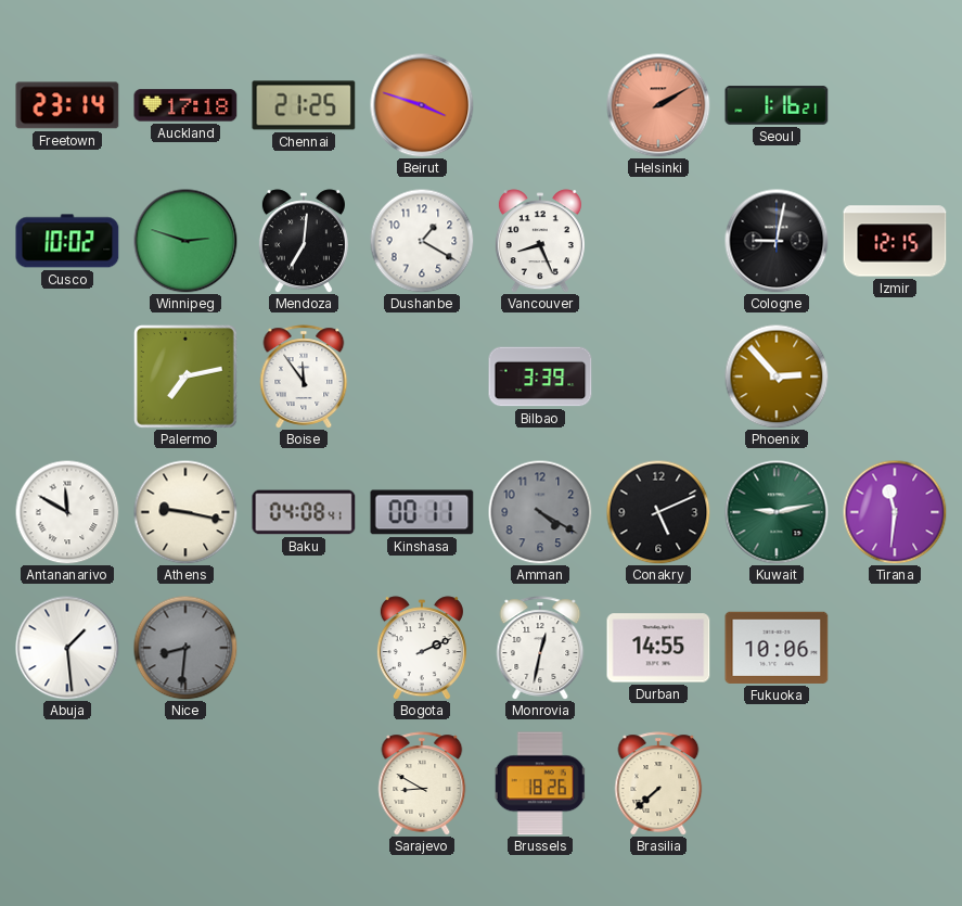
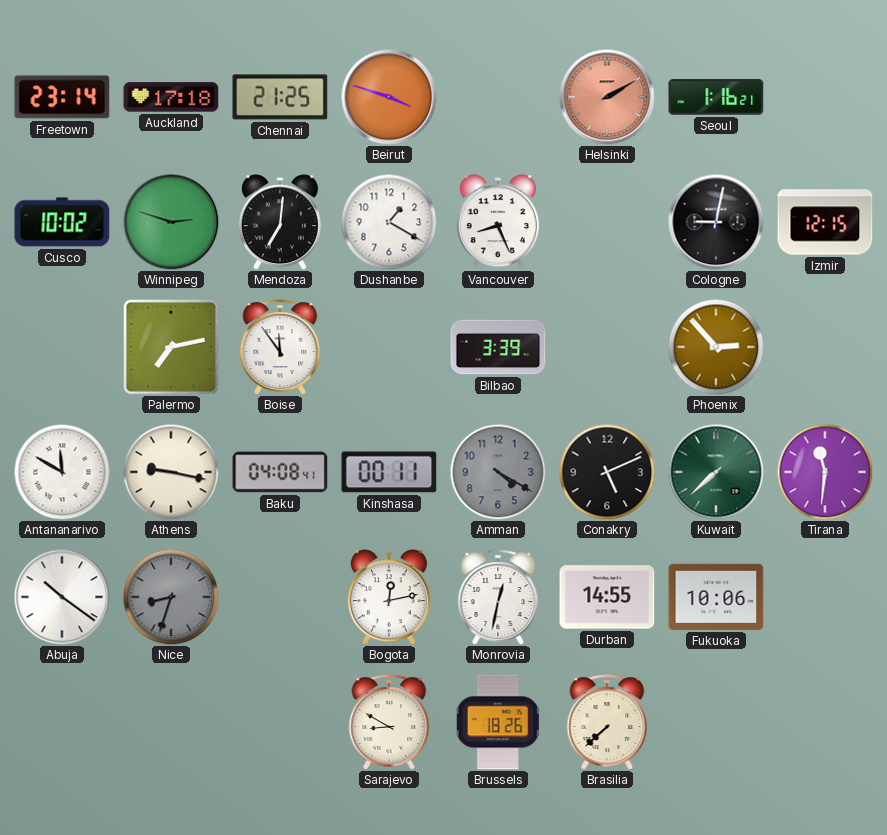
Kuwait: 9:13 -> 7:38
Abuja: 1:29 -> 10:21
Nice: 8:31 -> 8:33
Bogota: 2:11 -> 12:13
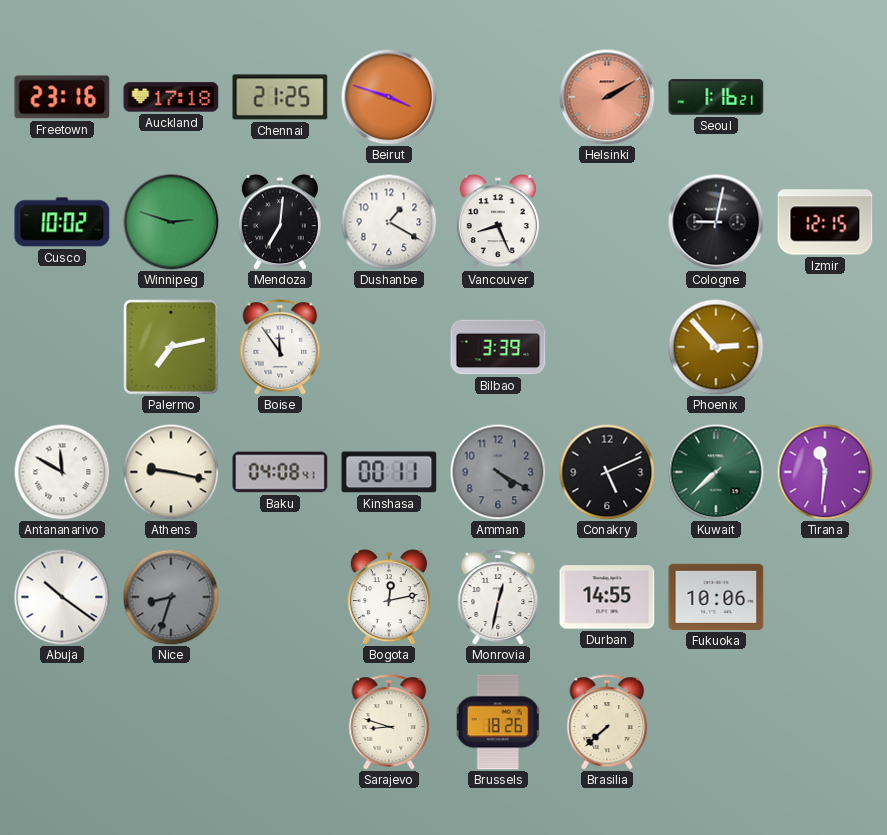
Freetown: 23:14 -> 23:16
Sarajevo: 8:50 -> 8:48
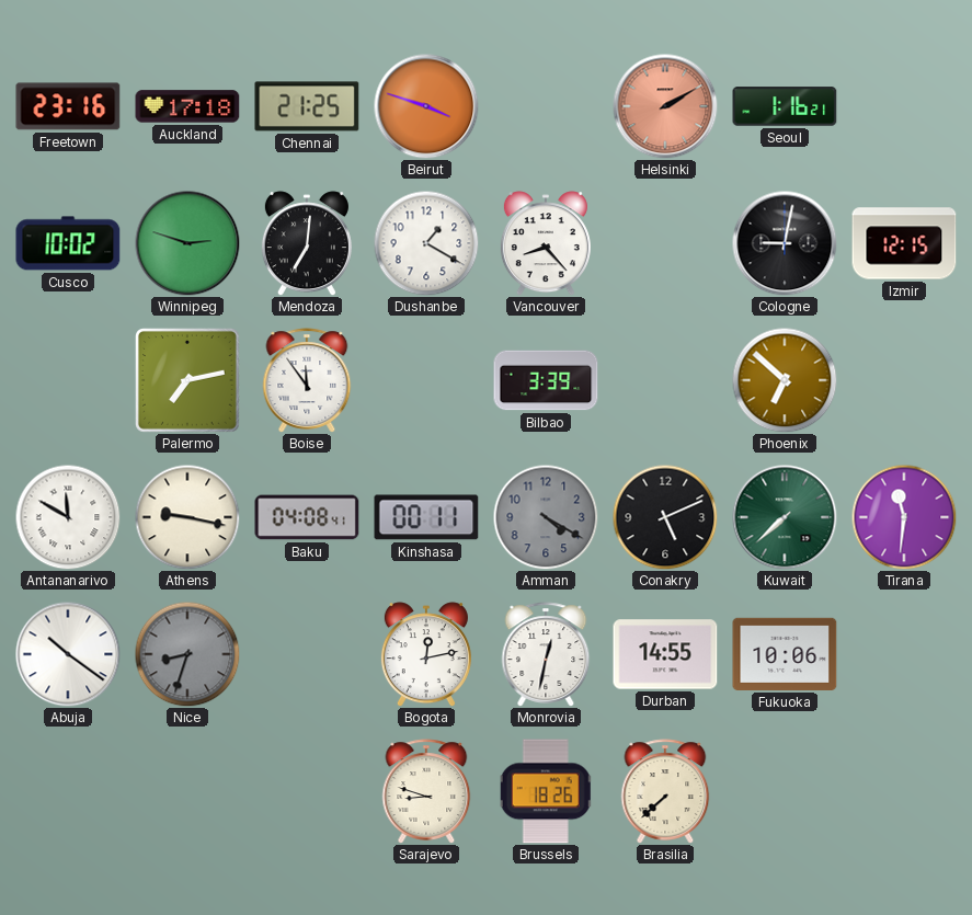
Vancouver: 8:26 -> 8:23
Phoenix: 2:53 -> 6:52
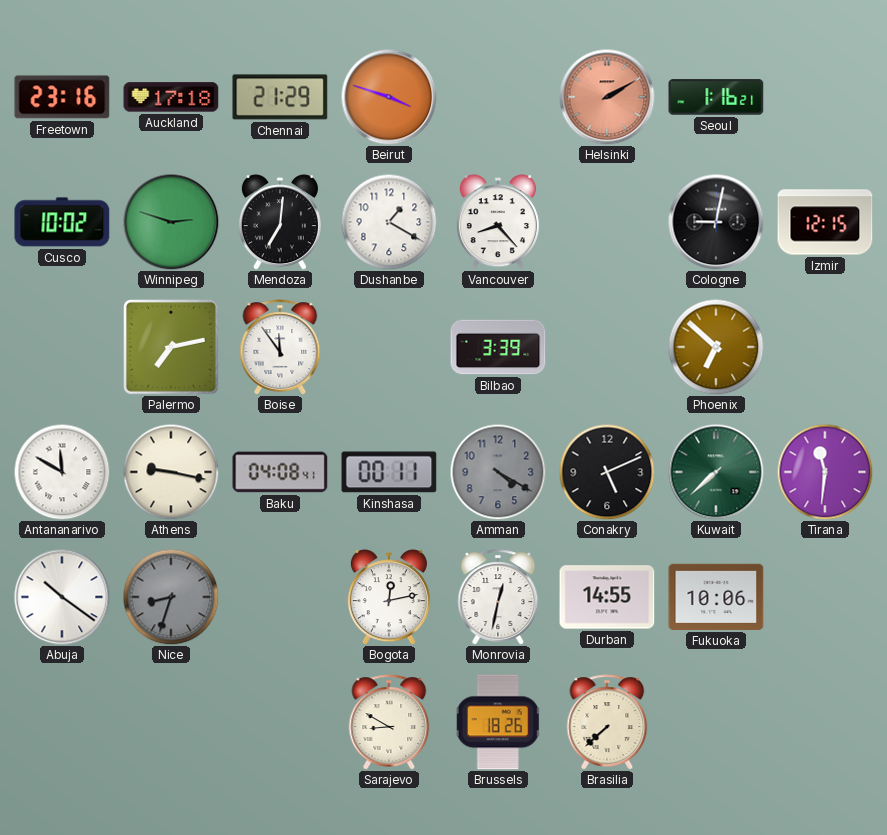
Chennai: 21:25 -> 21:29
Sarajevo: 8:48 -> 8:50
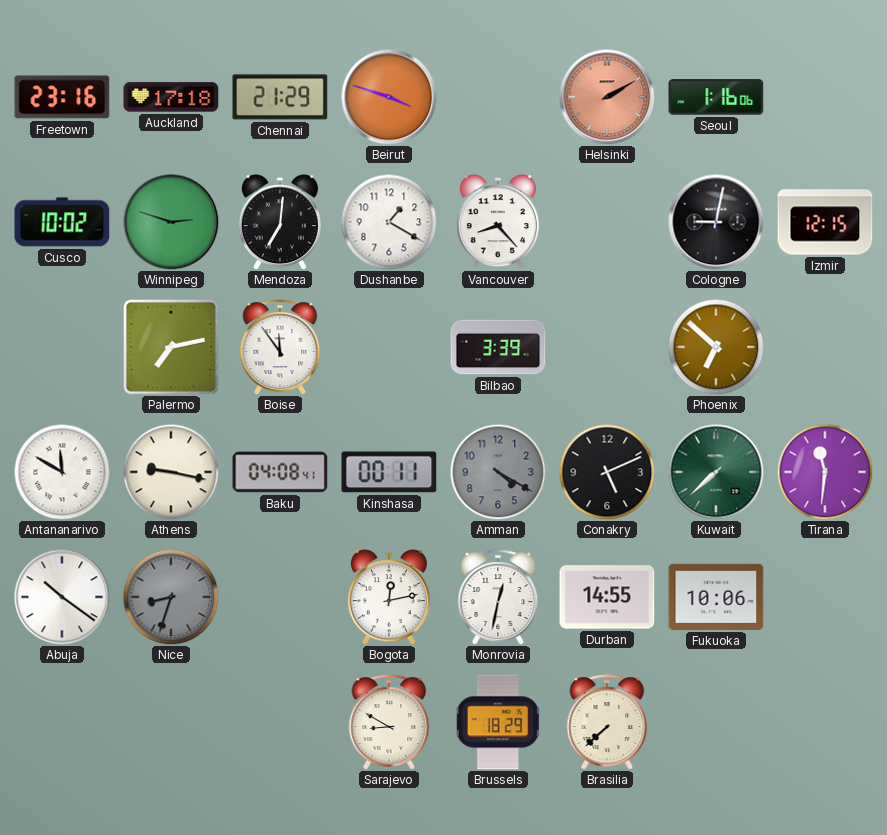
Seoul: 1:16:21 -> 1:16:06
Brussels: 18:26 -> 18:29
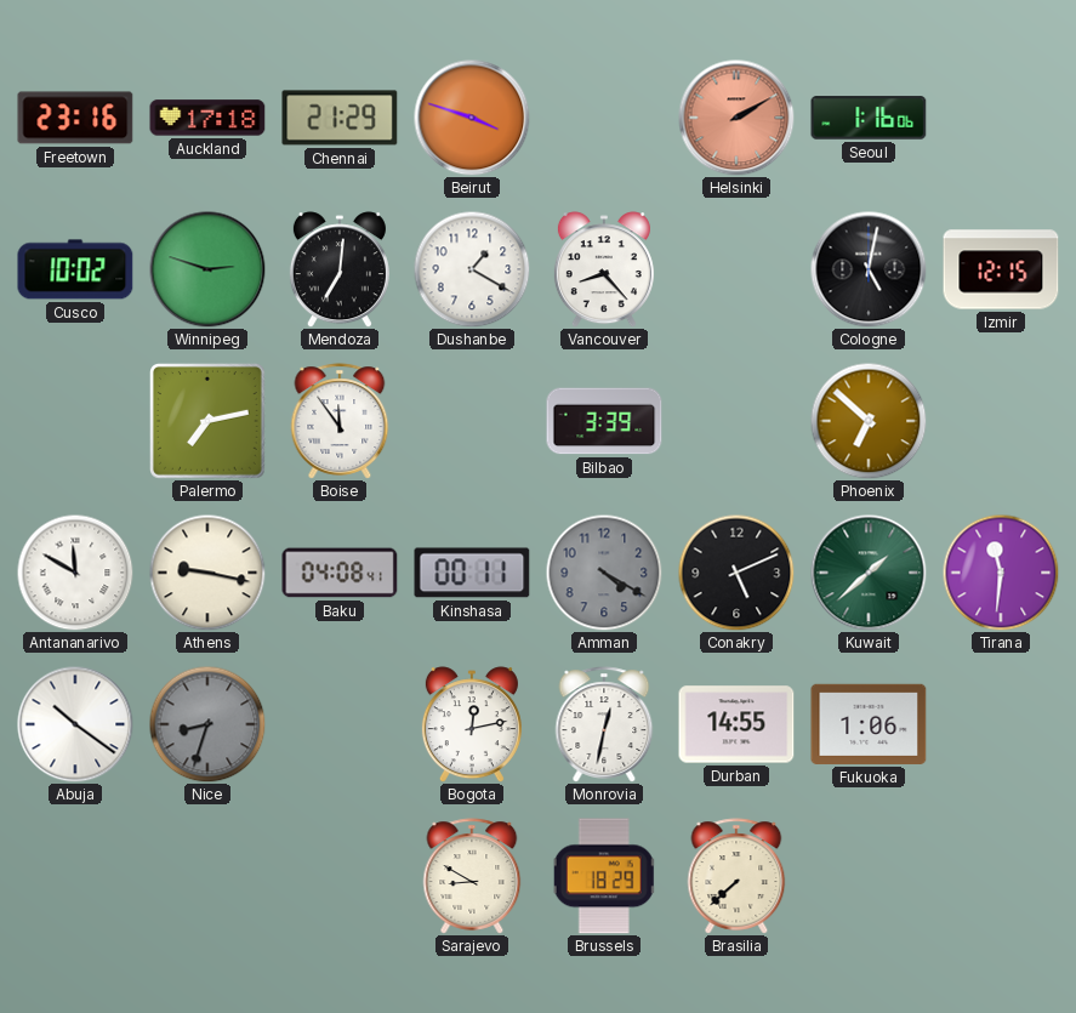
Cologne: 9:02 -> 5:02
Kuwait: 7:38 -> 1:38
Fukuoka: 10:06 -> 1:06
